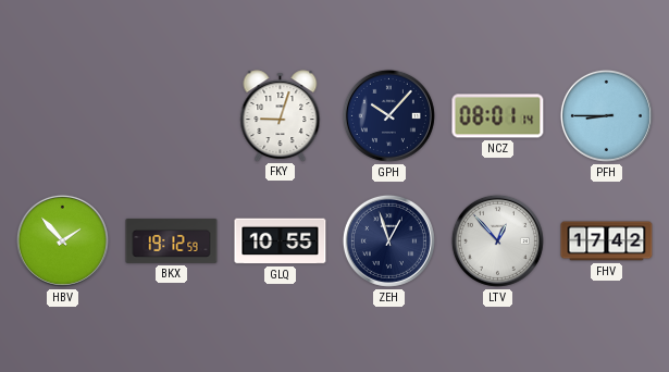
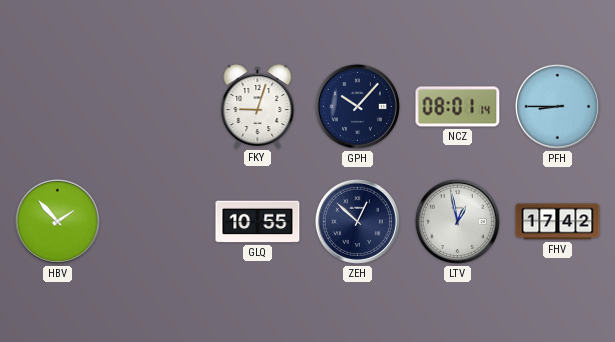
BKX: 19:12 -> none
ZEH: 12:57 -> 12:52
LTV: 12:53 -> 12:58
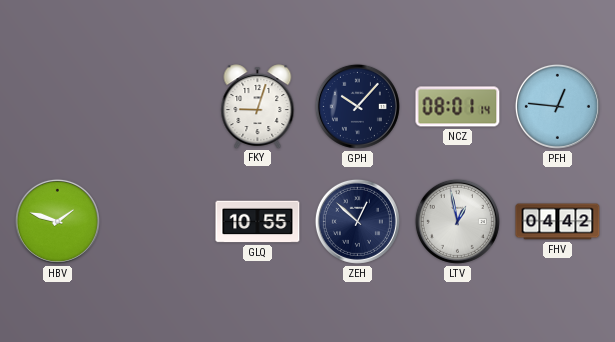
PFH: 8:45 -> 12:46
HBV: 1:53 -> 1:48
FHV: 17:42 -> 04:42
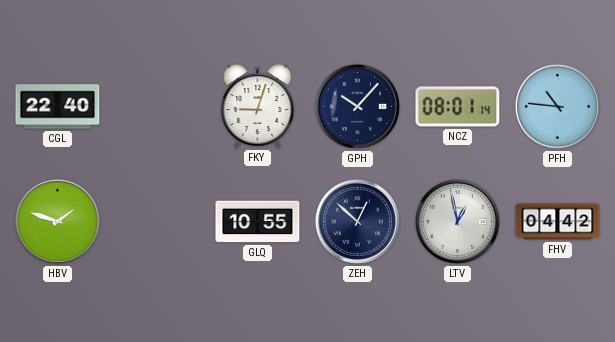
CGL: none -> 22:40
PFH: 12:46 -> 10:46
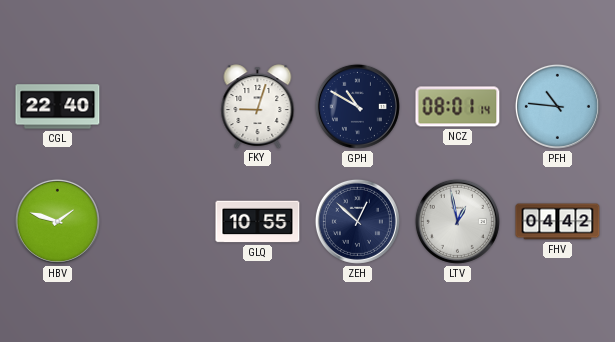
GPH: 10:07 -> 10:50
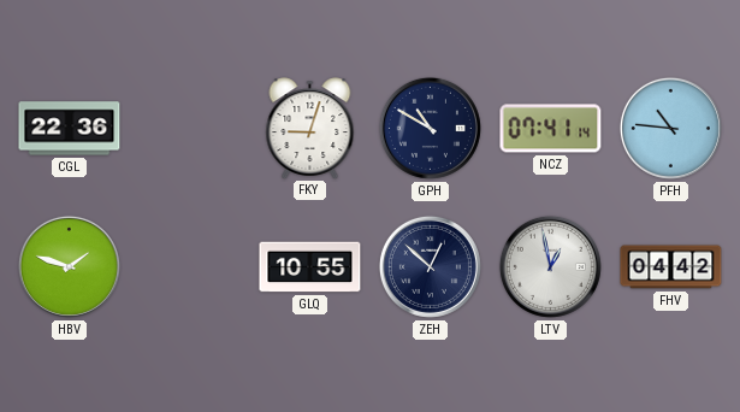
CGL: 22:40 -> 22:36
NCZ: 08:01 -> 07:41
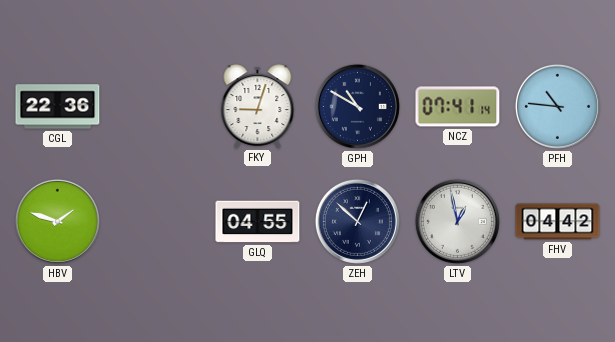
GLQ: 10:55 -> 04:55
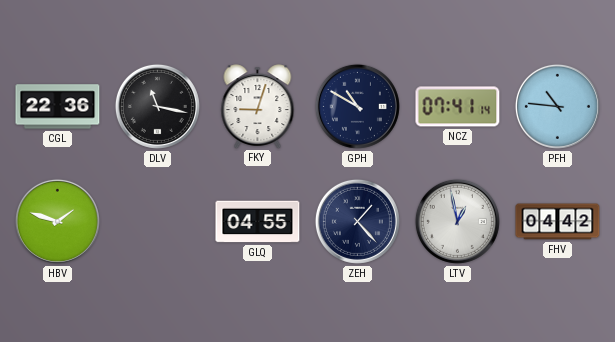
DLV: none -> 11:17
ZEH: 12:52 -> 1:23
